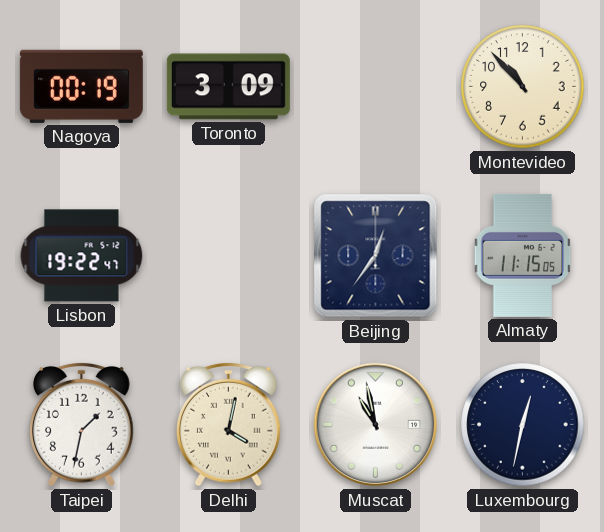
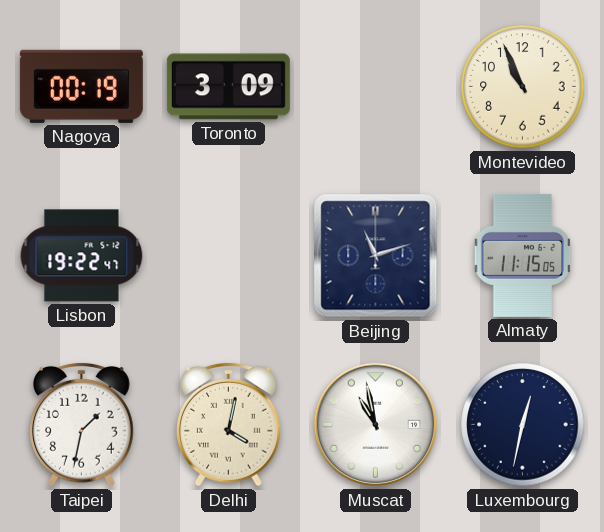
Montevideo: 10:53 -> 10:56
Beijing: 12:36 -> 11:12
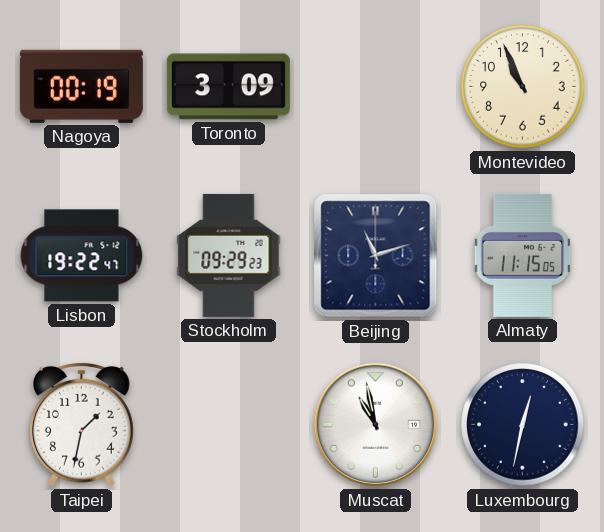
Stockholm: none -> 09:29
Delhi: 4:02 -> none
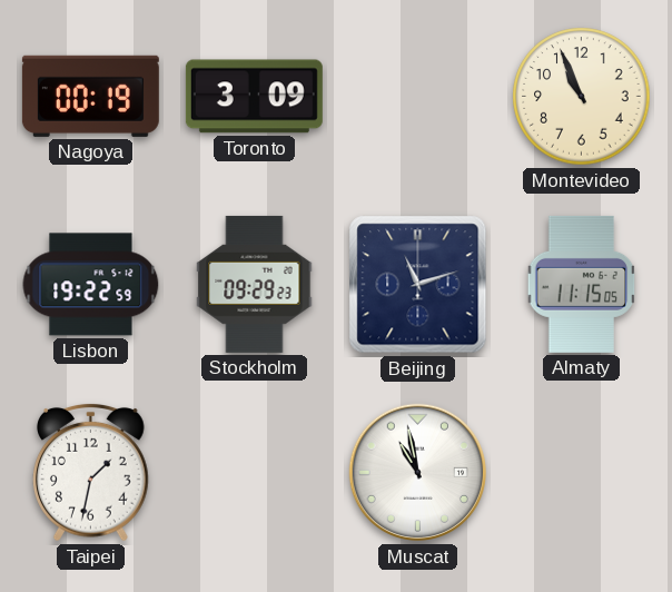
Lisbon: 19:22:47 -> 19:22:59
Luxembourg: 12:32 -> none
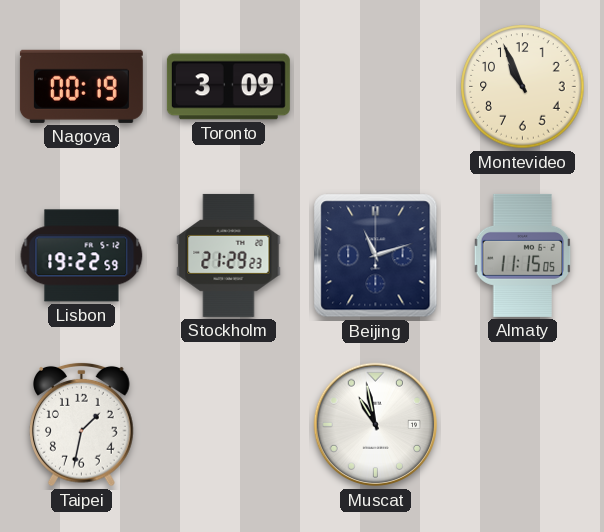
Stockholm: 09:29 -> 21:29
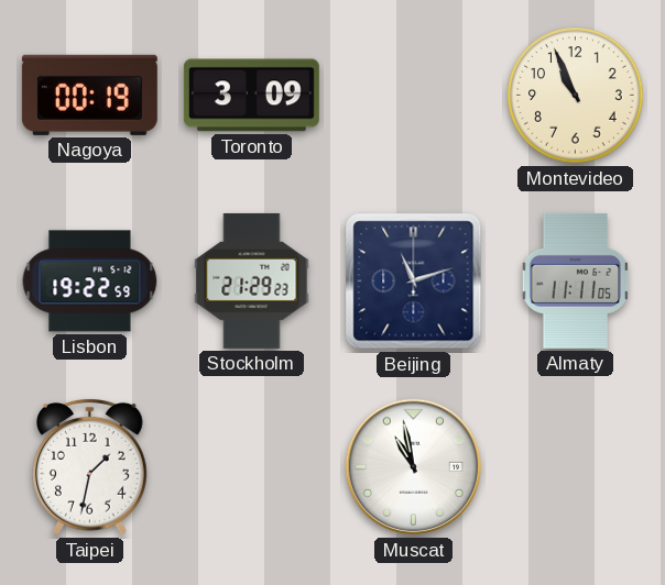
Almaty: 11:15 -> 11:11
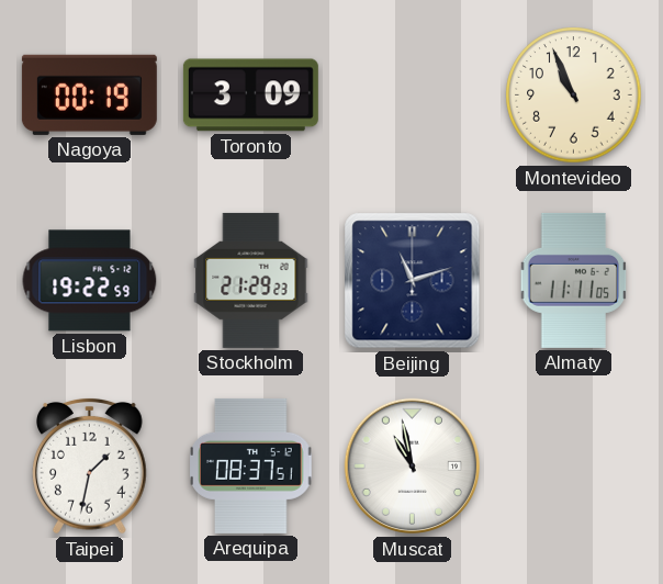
Arequipa: none -> 08:37
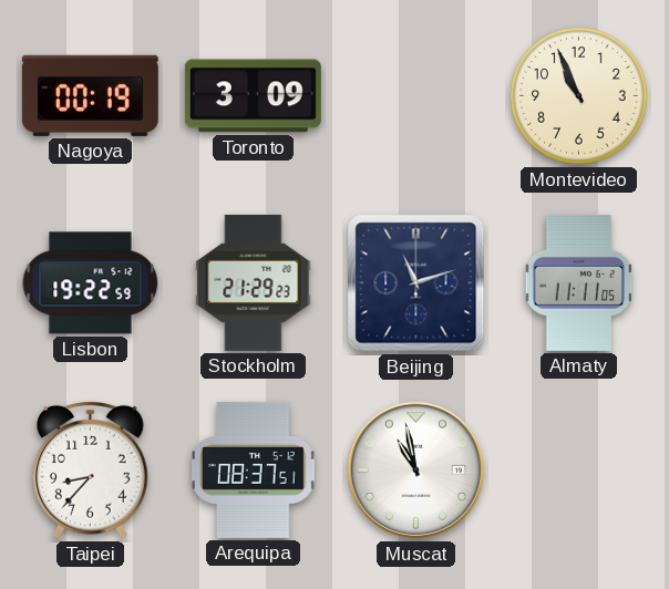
Taipei: 1:32 -> 8:37
